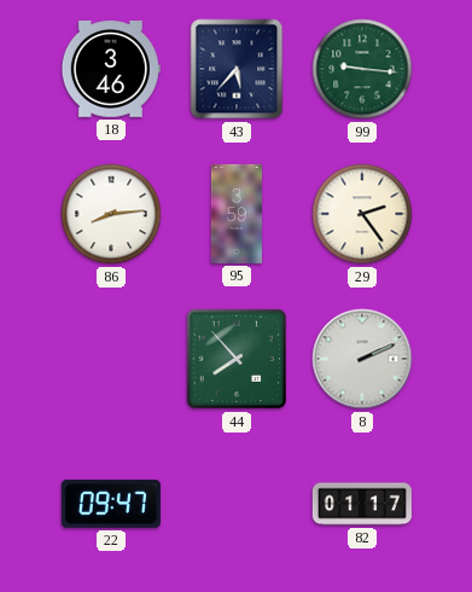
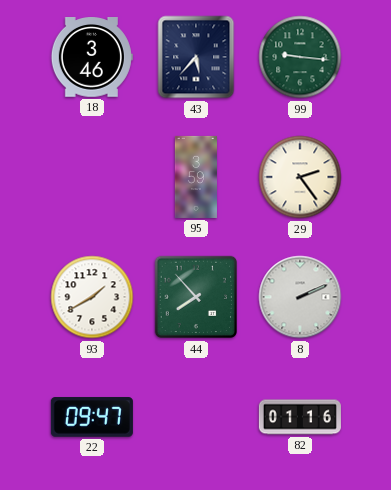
86: 8:14 -> none
93: none -> 1:40
82: 01:17 -> 01:16
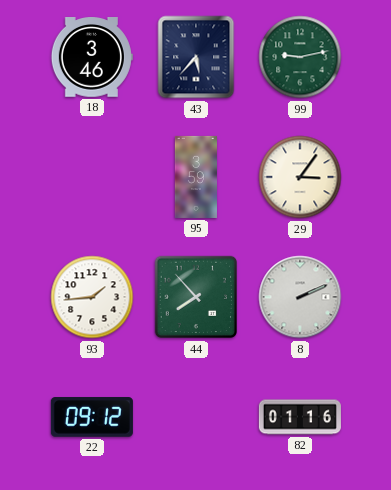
99: 9:16 -> 9:13
29: 2:24 -> 3:06
93: 1:40 -> 1:44
22: 09:47 -> 09:12
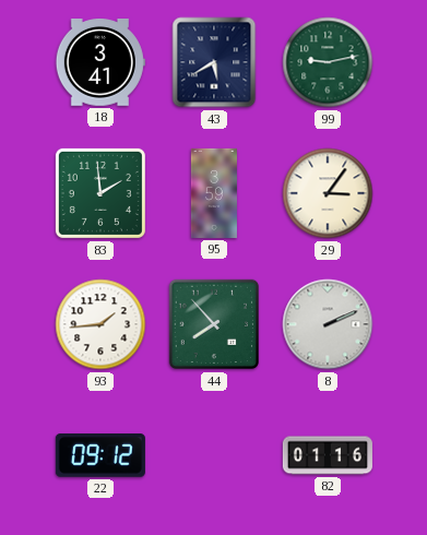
18: 3:46 -> 3:41
43: 5:37 -> 5:40
83: none -> 1:59
